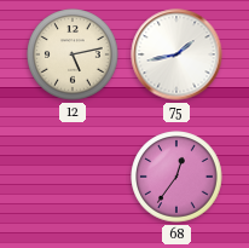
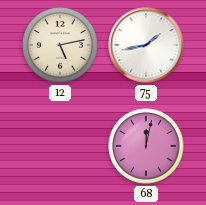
68: 12:36 -> 12:02
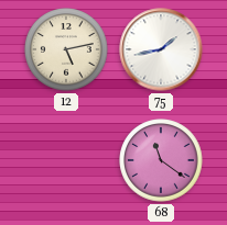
68: 12:02 -> 11:21
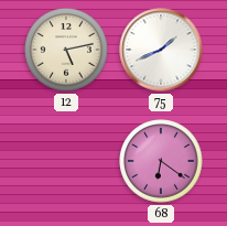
75: 1:43 -> 1:41
68: 11:21 -> 6:21
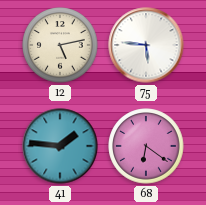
75: 1:41 -> 5:46
41: none -> 1:46
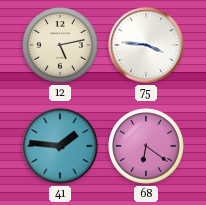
75: 5:46 -> 3:46
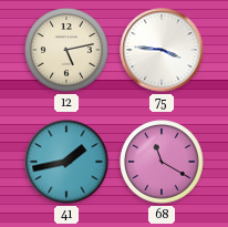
41: 1:46 -> 1:43
68: 6:21 -> 11:20
